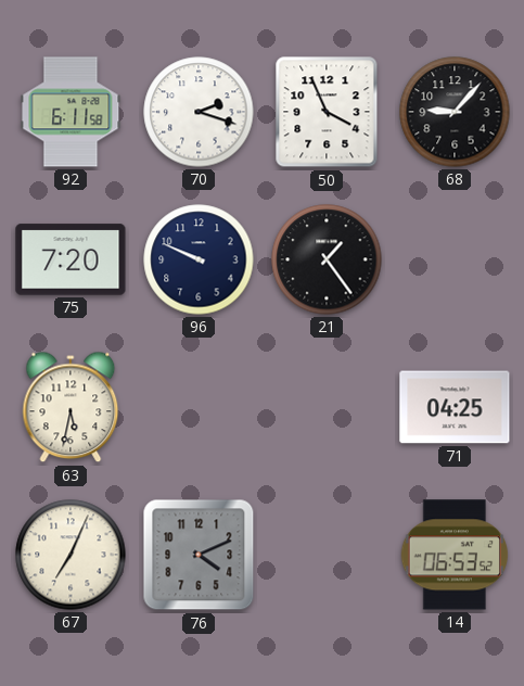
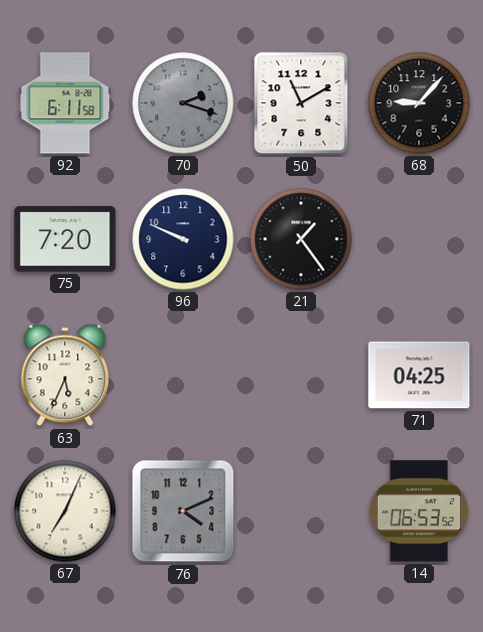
70 dial: white -> grey
50: 3:56 -> 11:10
63: 5:32 -> 5:34
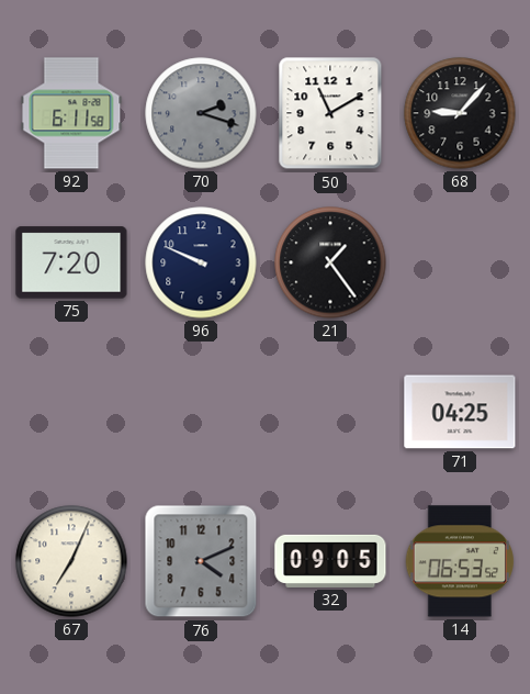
63: 5:34 -> none
32: none -> 09:05
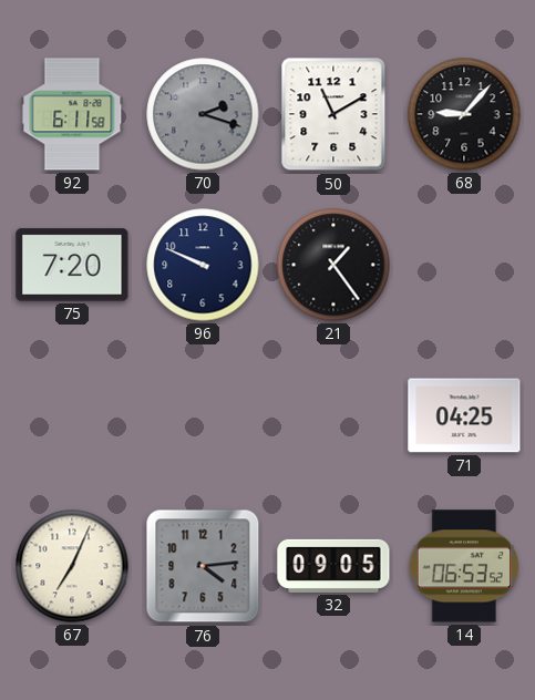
76: 4:11 -> 4:14
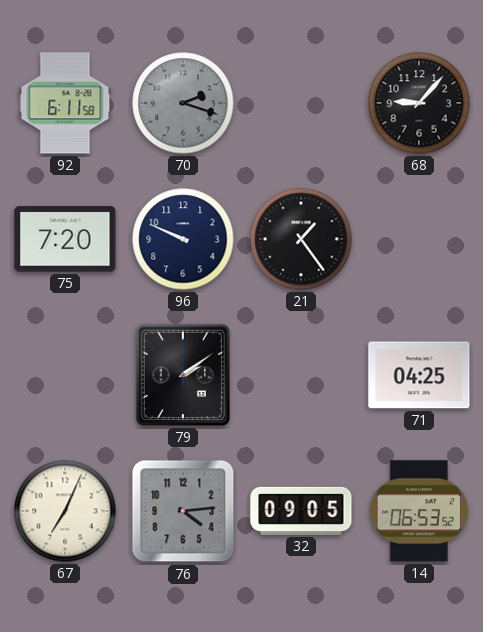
50: 11:10 -> none
79: none -> 2:09
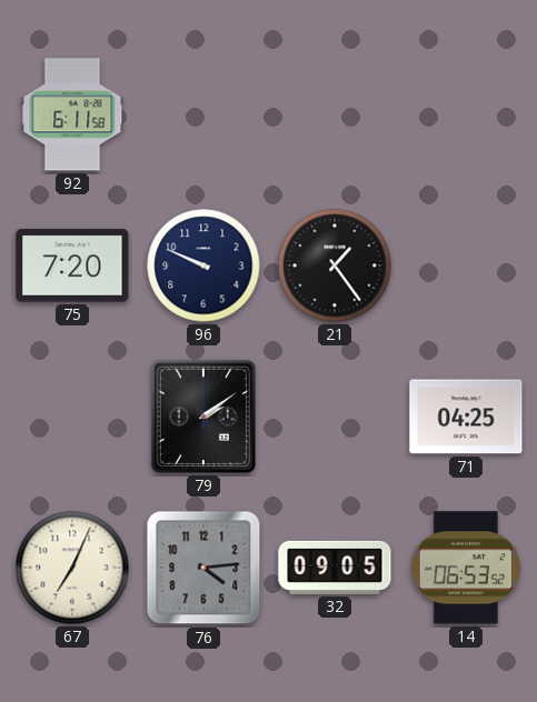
70: 2:18 -> none
68: 9:07 -> none
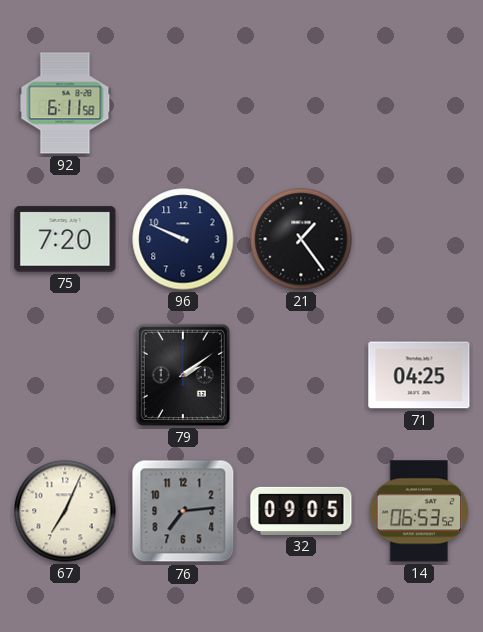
76: 4:14 -> 7:14
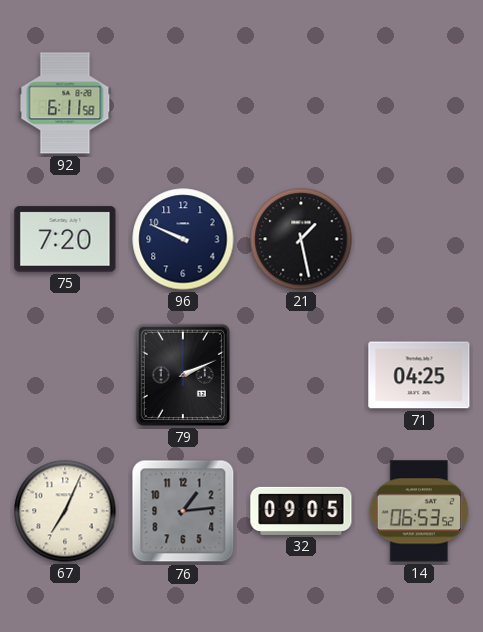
21: 1:24 -> 1:28
79: 2:09 -> 2:11
76: 7:14 -> 1:14
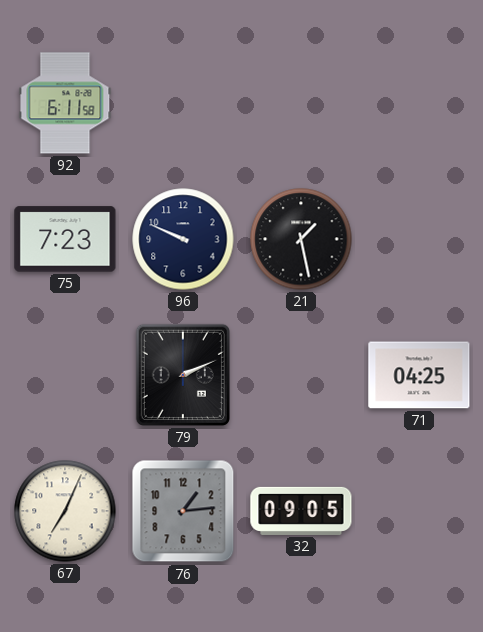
75: 7:20 -> 7:23
14: 06:53 -> none
